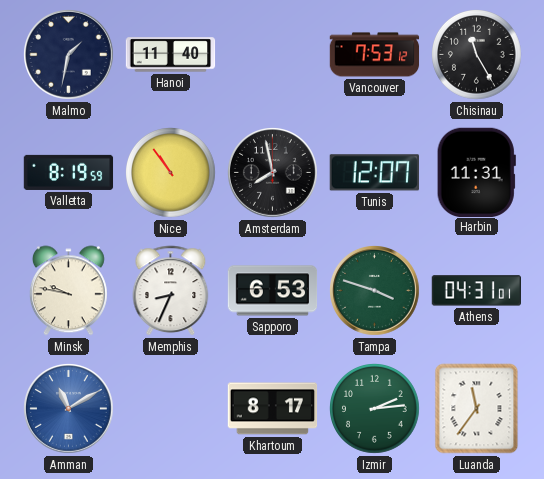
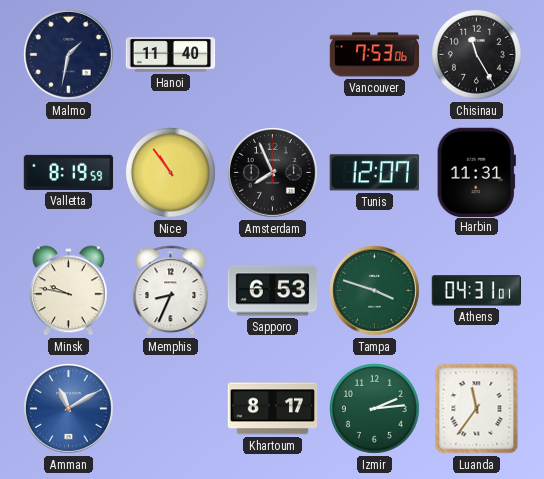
Vancouver: 7:53:12 -> 7:53:06
Amsterdam: 7:58 -> 7:56
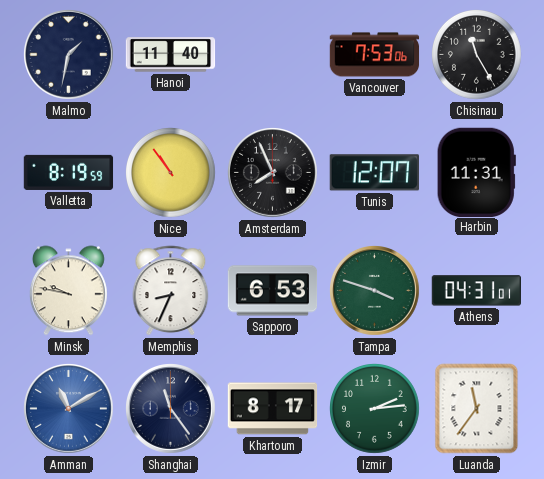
Shanghai: none -> 11:24
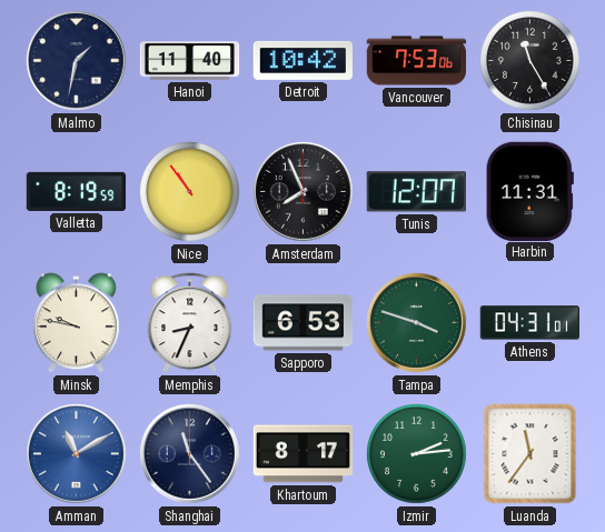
Detroit: none -> 10:42
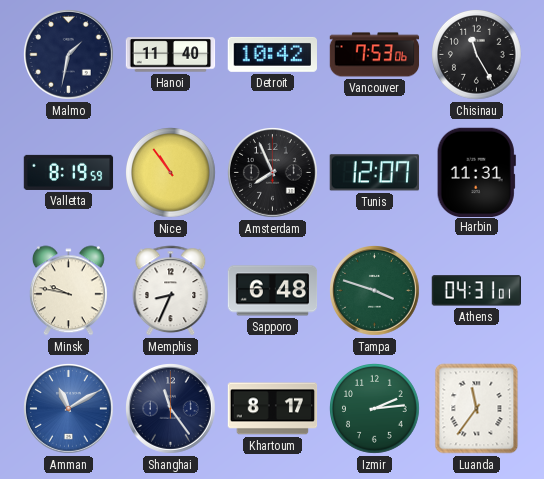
Sapporo: 6:53 -> 6:48
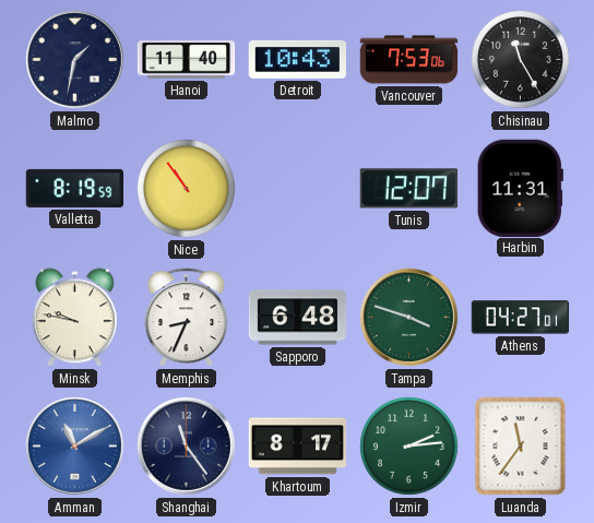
Detroit: 10:42 -> 10:43
Amsterdam: 7:56 -> none
Athens: 04:31 -> 04:27
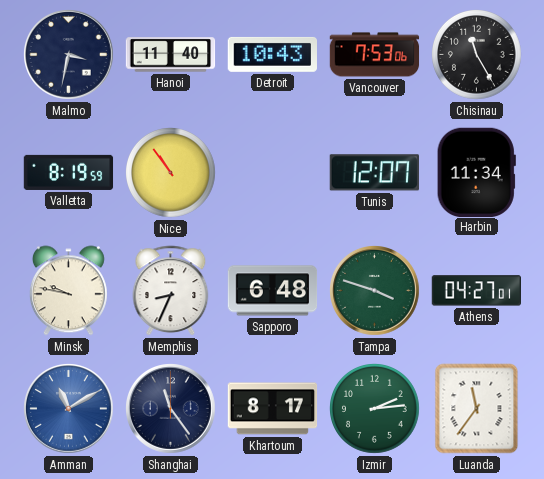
Malmo: 1:32 -> 3:32
Harbin: 11:31 -> 11:34
